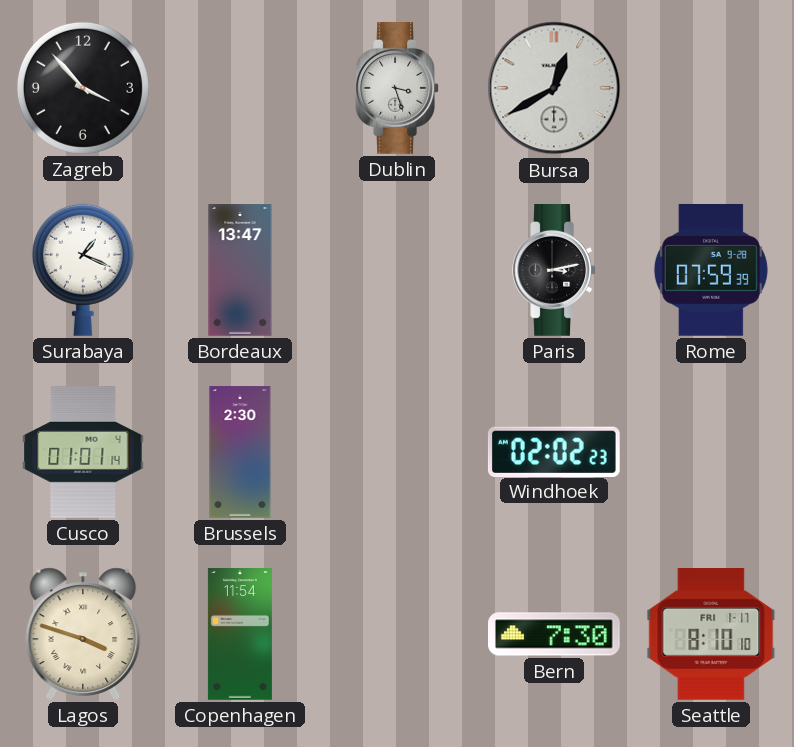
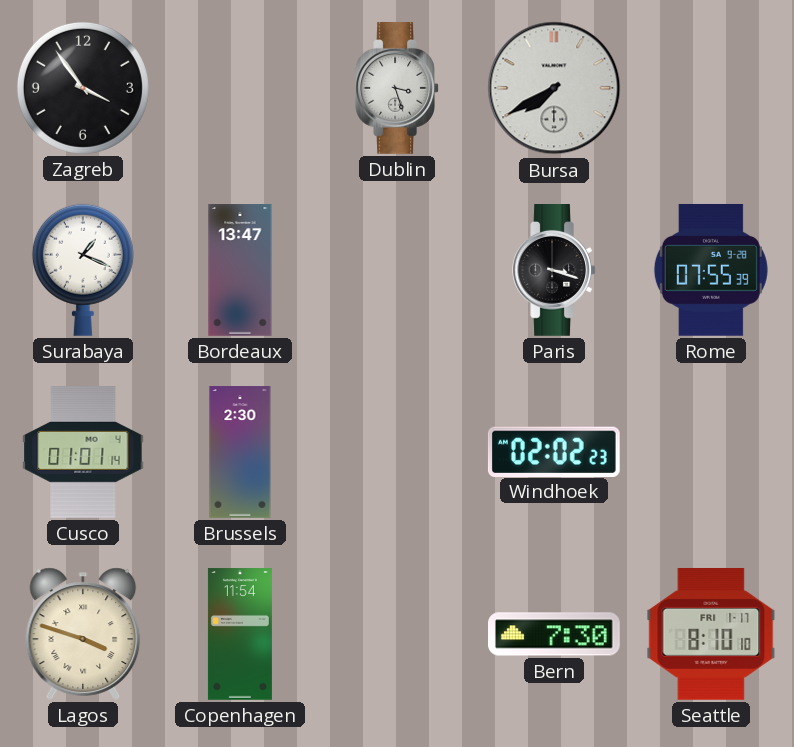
Zagreb: 3:53 -> 3:54
Bursa: 12:40 -> 7:40
Paris: 3:13 -> 3:18
Rome: 07:59 -> 07:55
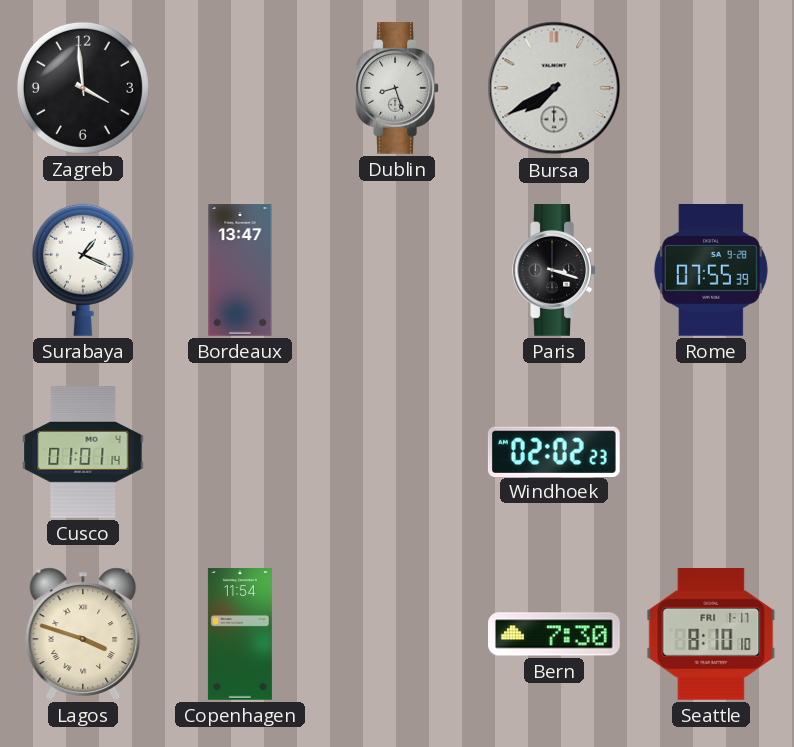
Zagreb: 3:54 -> 3:59
Dublin: 3:27 -> 8:27
Brussels: 2:30 -> none
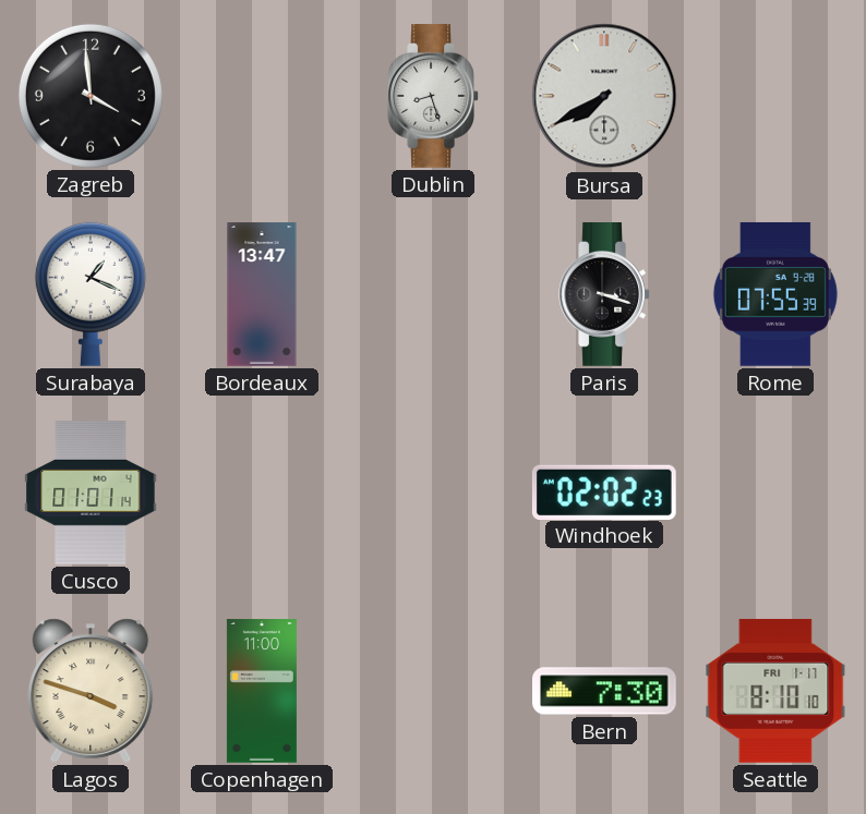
Copenhagen: 11:54 -> 11:00
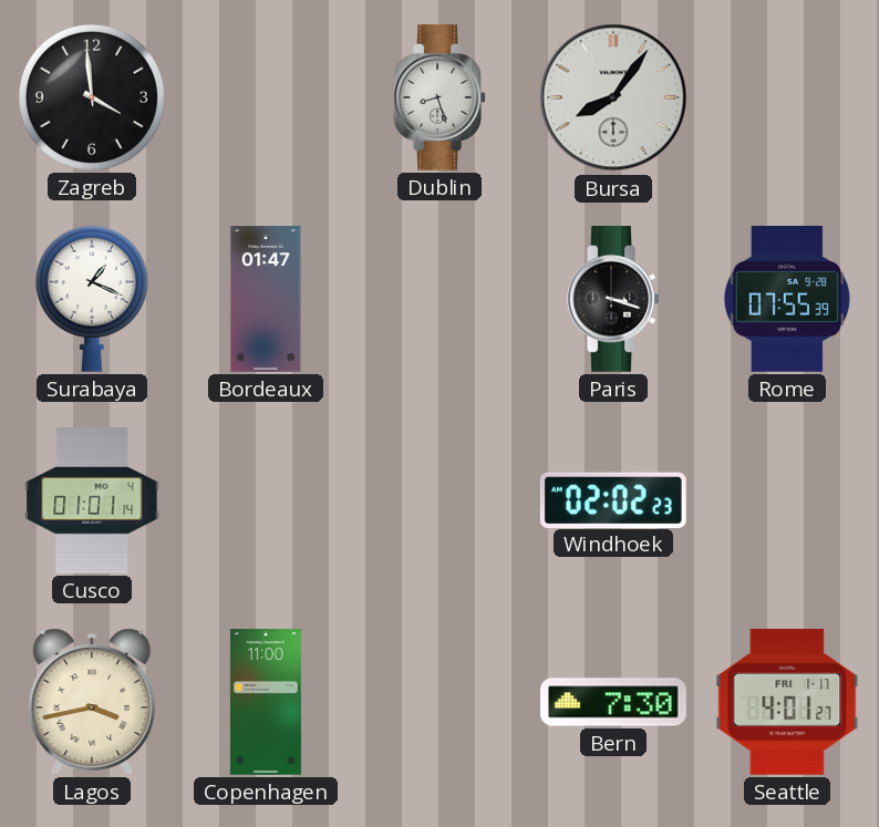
Bursa: 7:40 -> 8:06
Bordeaux: 13:47 -> 01:47
Lagos: 3:48 -> 3:43
Seattle: 8:10 -> 4:01
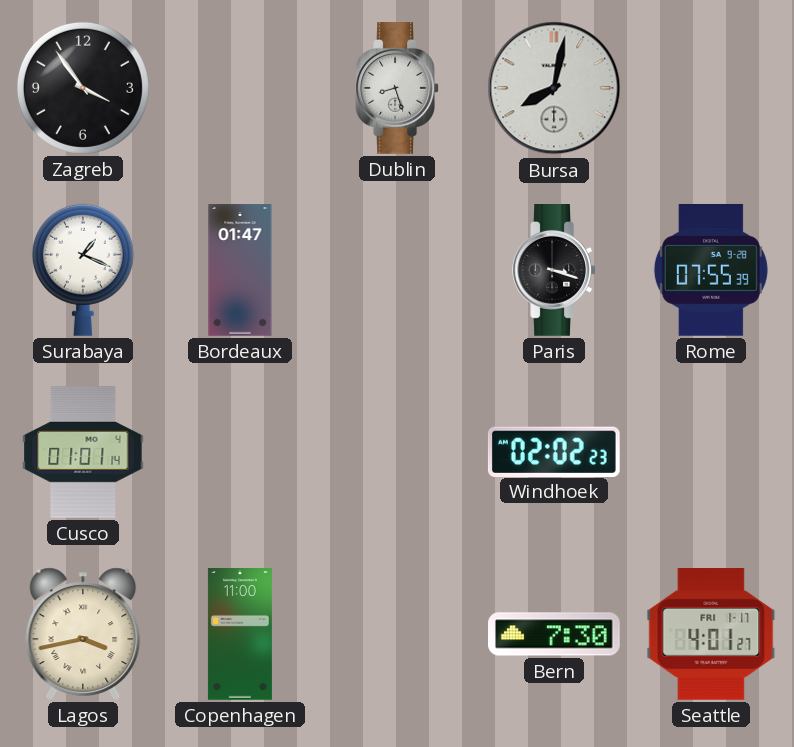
Zagreb: 3:59 -> 3:54
Bursa: 8:06 -> 8:02
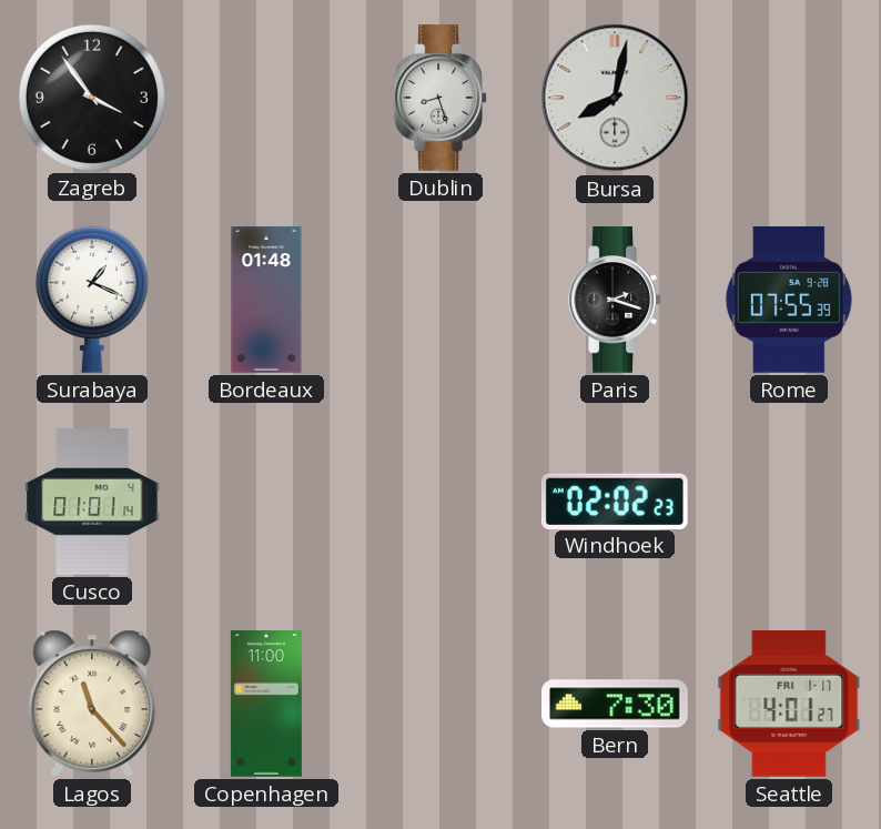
Bordeaux: 01:47 -> 01:48
Paris: 3:18 -> 2:18
Lagos: 3:43 -> 11:23
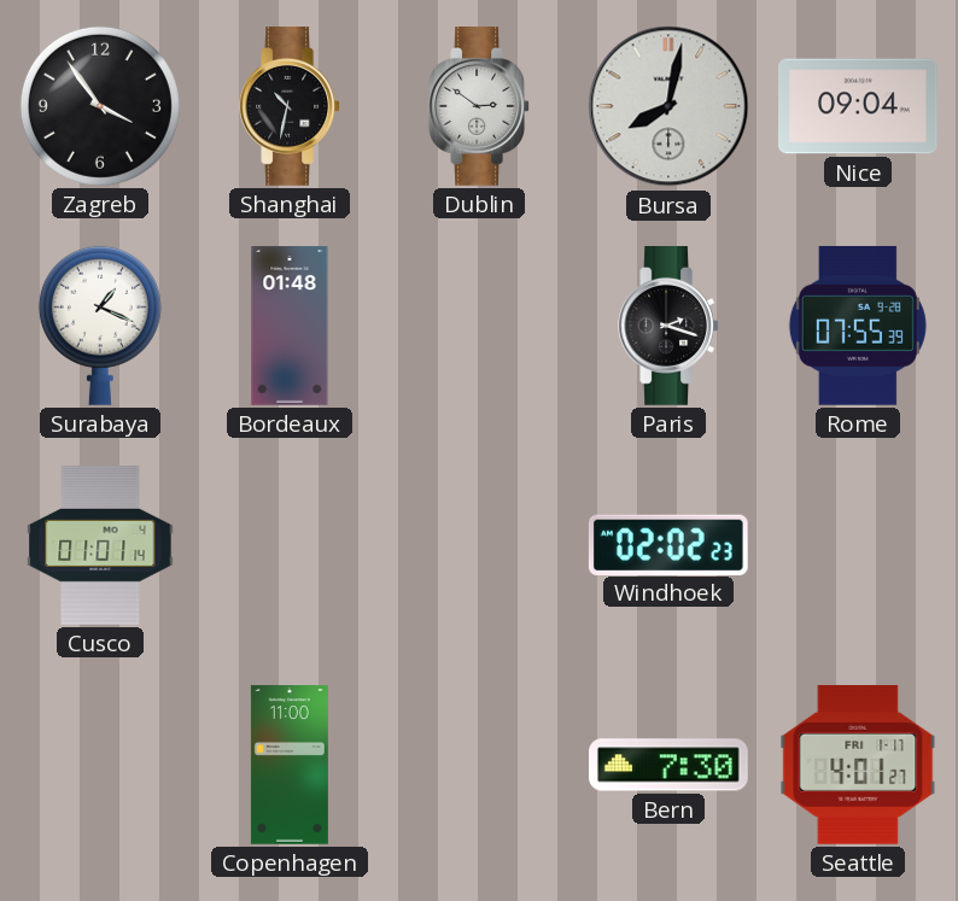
Shanghai: none -> 10:32
Dublin: 8:27 -> 2:51
Nice: none -> 09:04
Lagos: 11:23 -> none
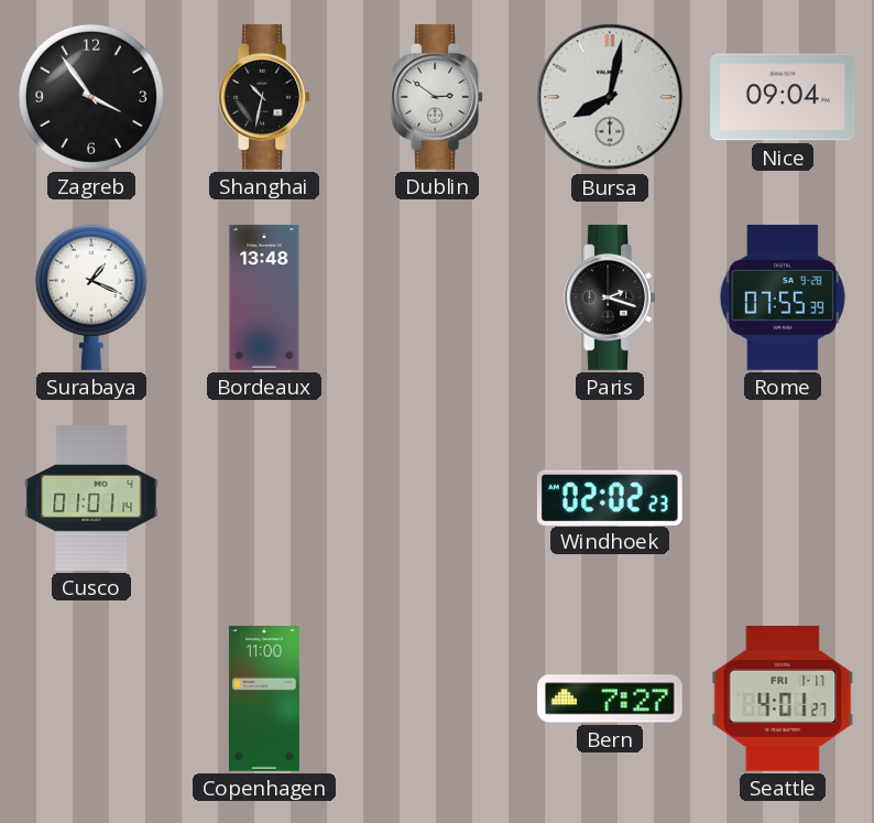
Bordeaux: 01:48 -> 13:48
Bern: 7:30 -> 7:27
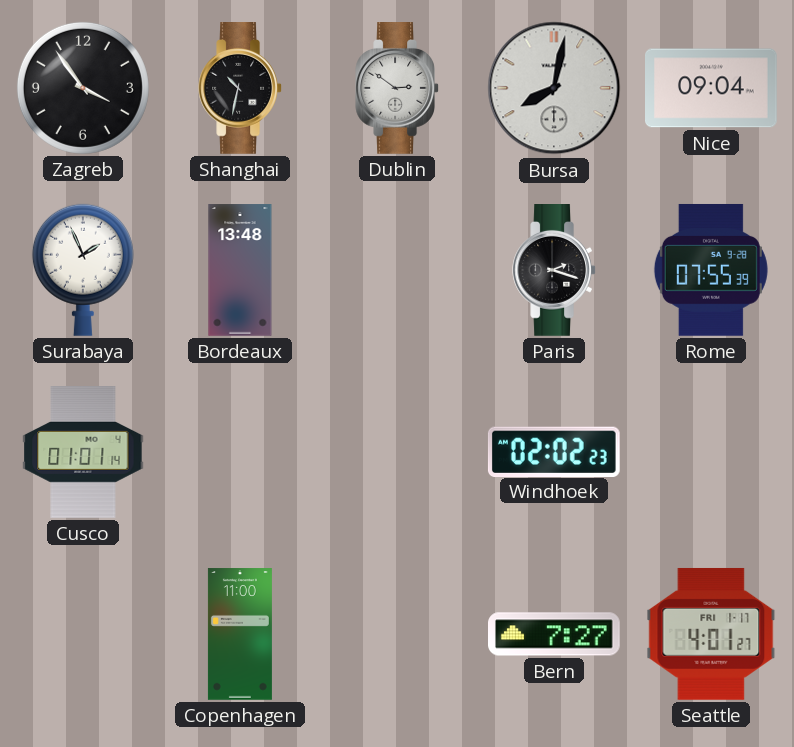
Surabaya: 1:19 -> 1:56
